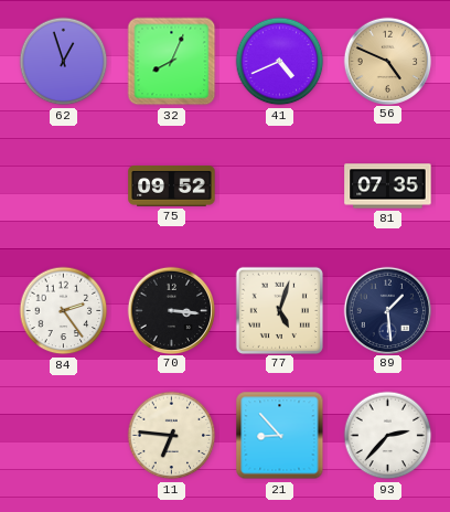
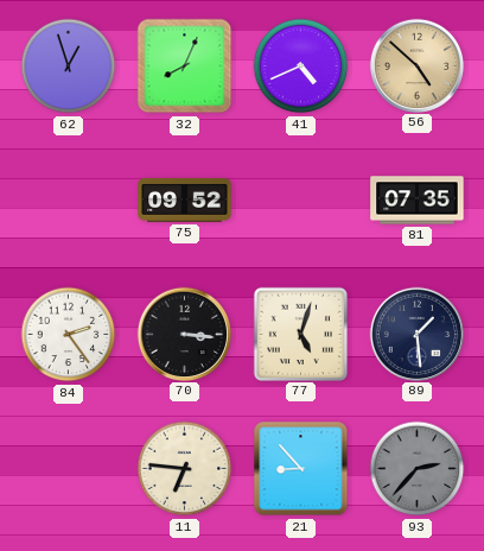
56: 4:49 -> 4:52
93 dial: white -> grey
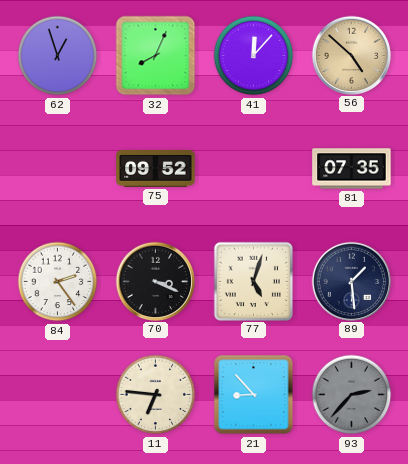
41: 4:41 -> 12:07
70: 3:16 -> 3:19
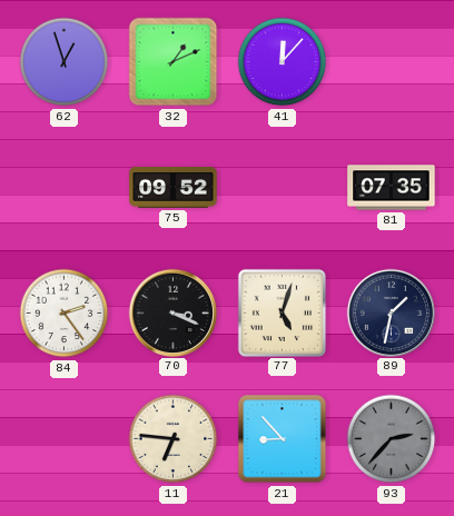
32: 8:04 -> 1:11
56: 4:52 -> none
89: 1:29 -> 1:32
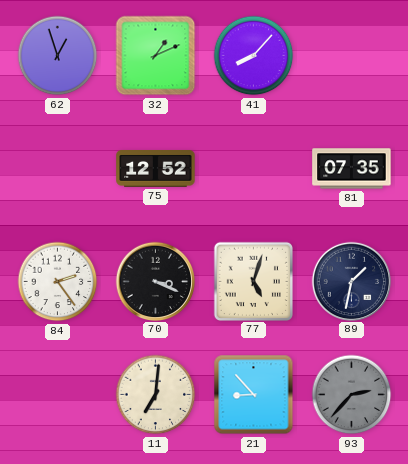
41: 12:07 -> 8:07
75: 09:52 -> 12:52
11: 6:46 -> 7:01
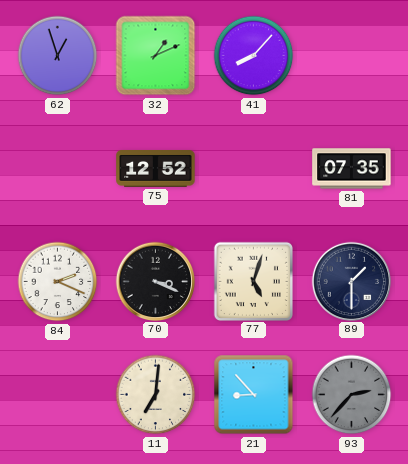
84: 2:24 -> 2:19
89: 1:32 -> 1:30
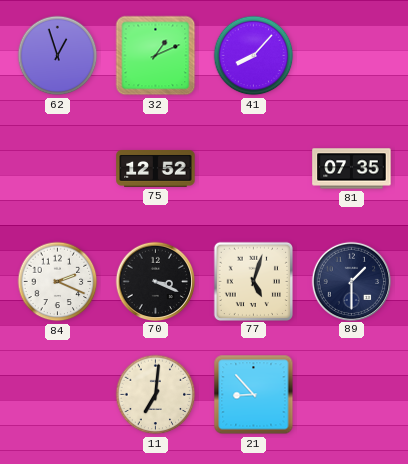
93: 2:37 -> none
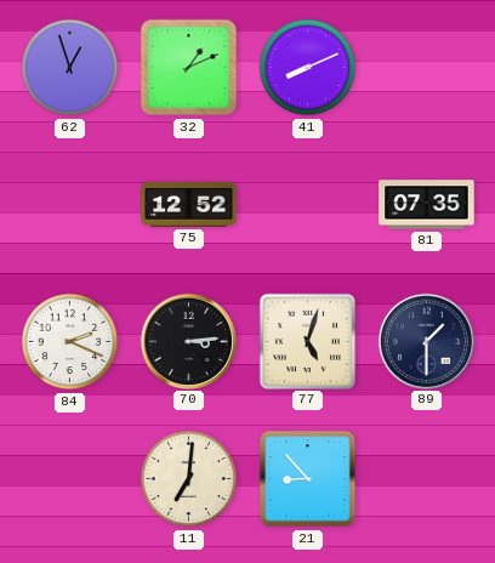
41: 8:07 -> 8:11
70: 3:19 -> 3:14
